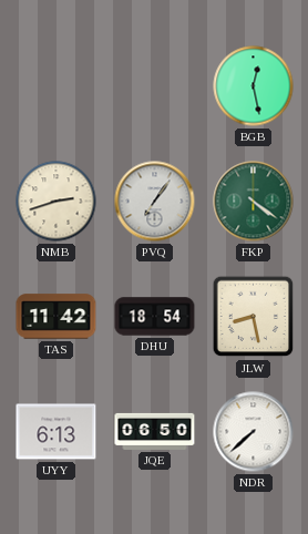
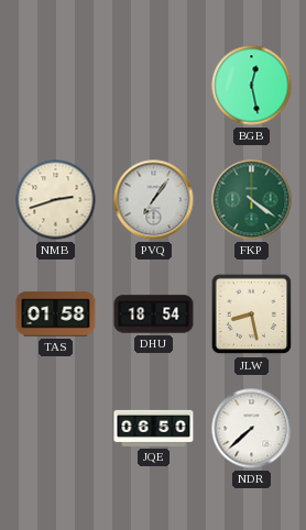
TAS: 11:42 -> 01:58
UYY: 6:13 -> none
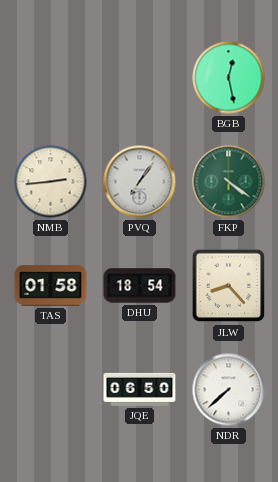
NMB: 2:42 -> 2:44
JLW: 8:28 -> 8:23
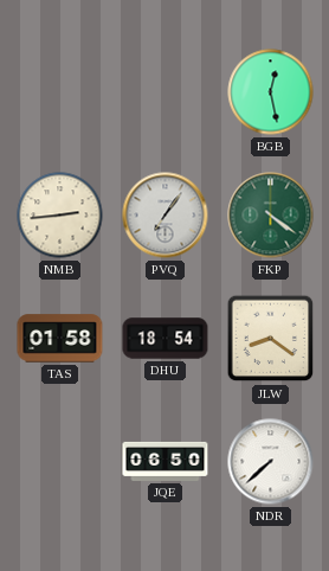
JLW: 8:23 -> 8:21
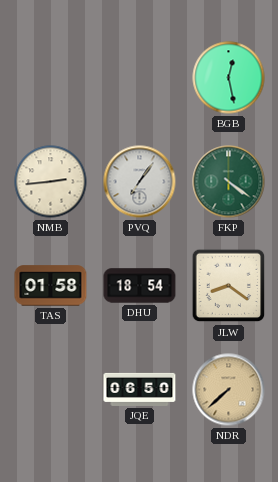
NDR dial: white -> champagne
